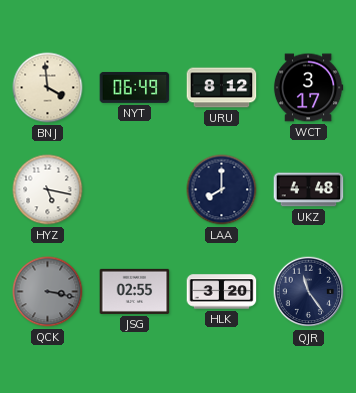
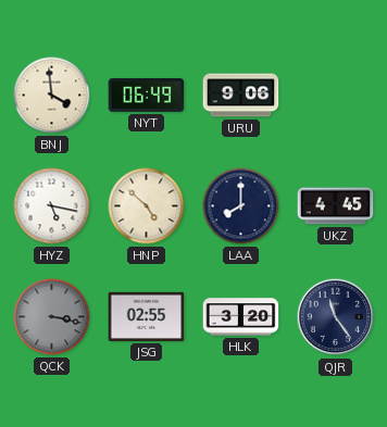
URU: 8:12 -> 9:06
WCT: 3:17 -> none
HNP: none -> 4:52
UKZ: 4:48 -> 4:45
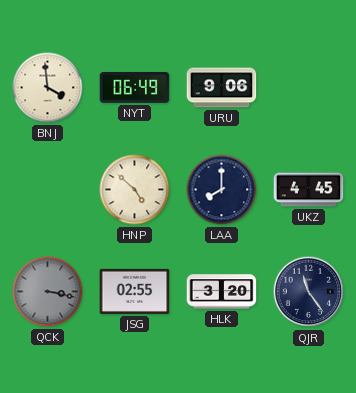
HYZ: 5:17 -> none
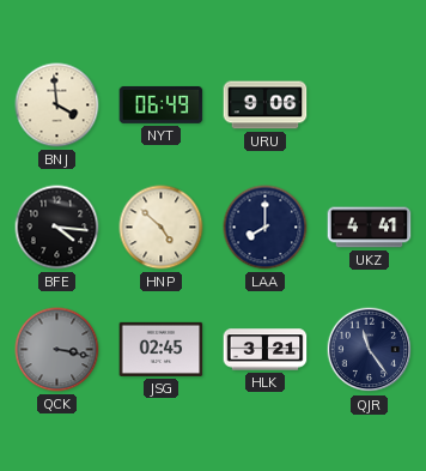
BFE: none -> 4:16
UKZ: 4:45 -> 4:41
JSG: 02:55 -> 02:45
HLK: 3:20 -> 3:21
